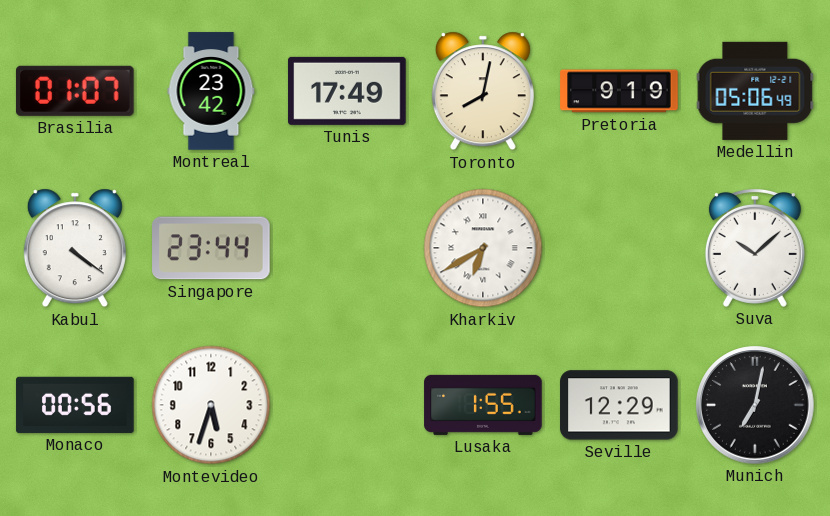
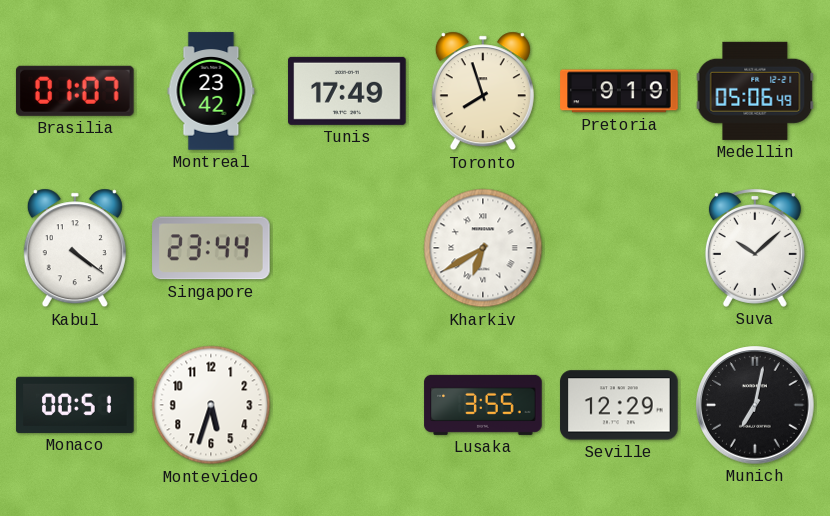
Toronto: 8:02 -> 7:57
Monaco: 00:56 -> 00:51
Lusaka: 1:55 -> 3:55
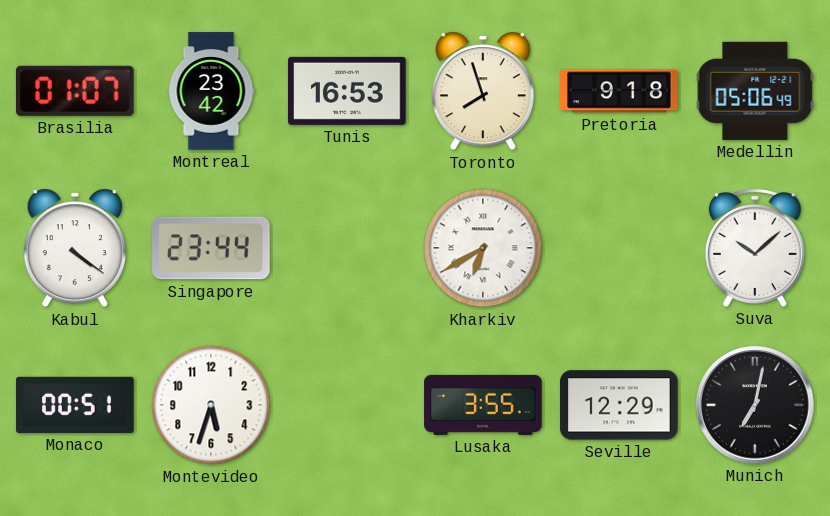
Tunis: 17:49 -> 16:53
Pretoria: 9:19 -> 9:18
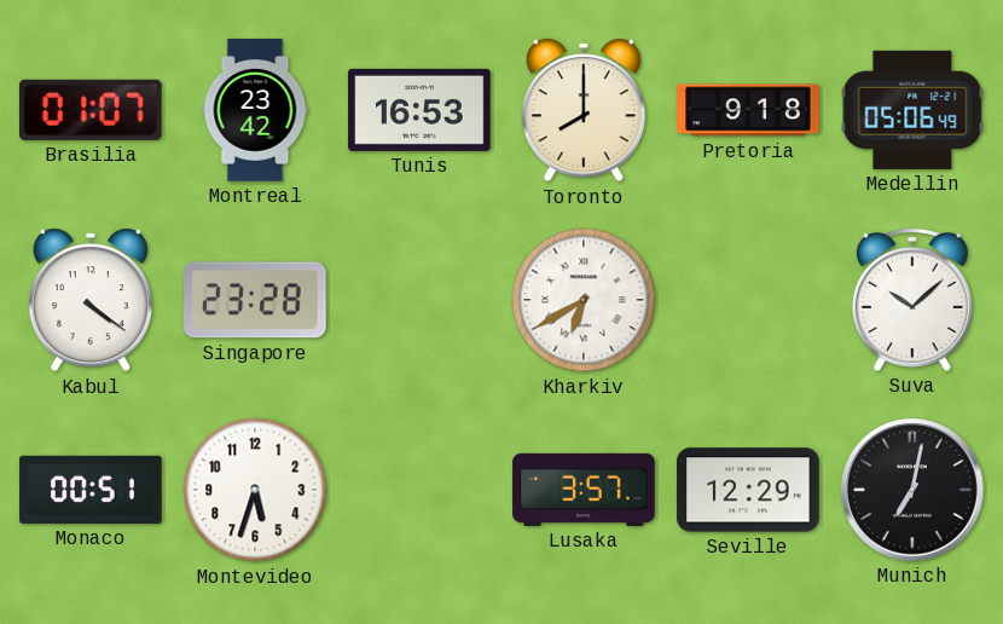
Toronto: 7:57 -> 8:00
Singapore: 23:44 -> 23:28
Lusaka: 3:55 -> 3:57
